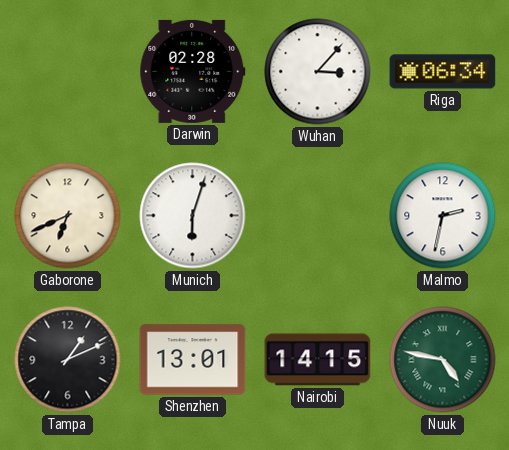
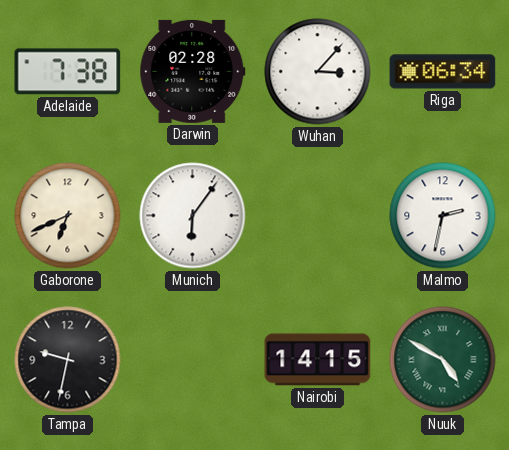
Adelaide: none -> 7:38
Munich: 6:03 -> 6:06
Tampa: 1:11 -> 9:32
Shenzhen: 13:01 -> none
Nuuk: 4:47 -> 4:50
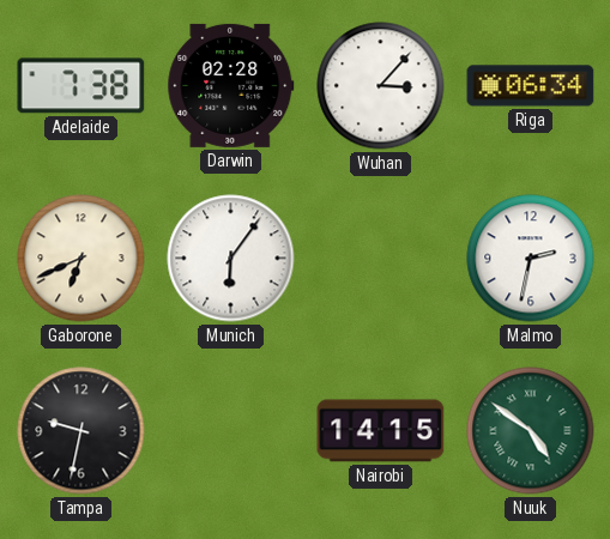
Nuuk: 4:50 -> 4:51
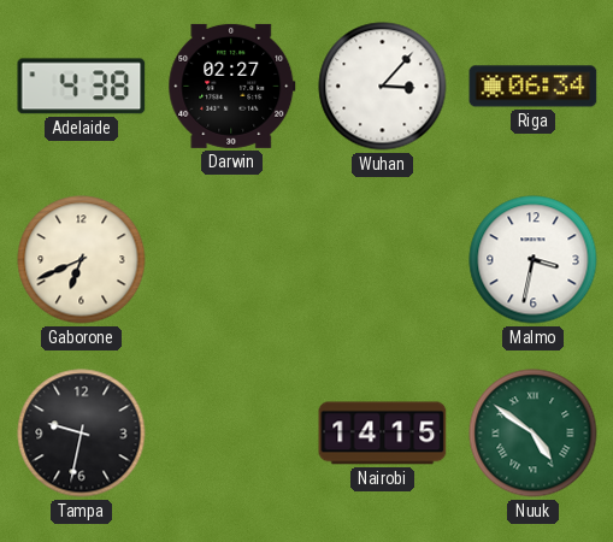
Adelaide: 7:38 -> 4:38
Darwin: 02:28 -> 02:27
Munich: 6:06 -> none
Malmo: 2:32 -> 3:32
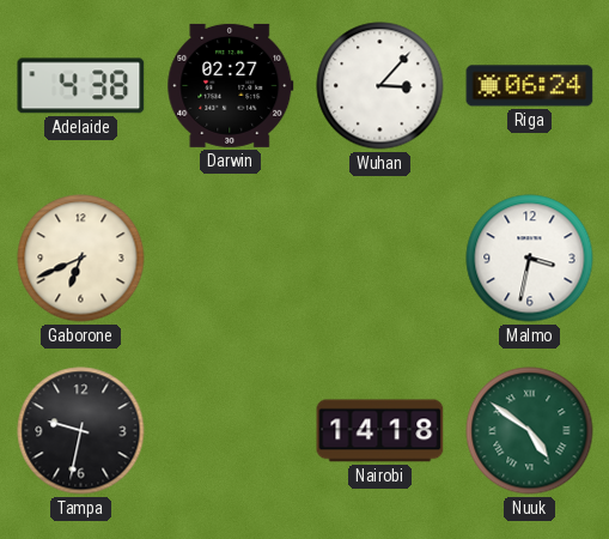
Riga: 06:34 -> 06:24
Nairobi: 14:15 -> 14:18
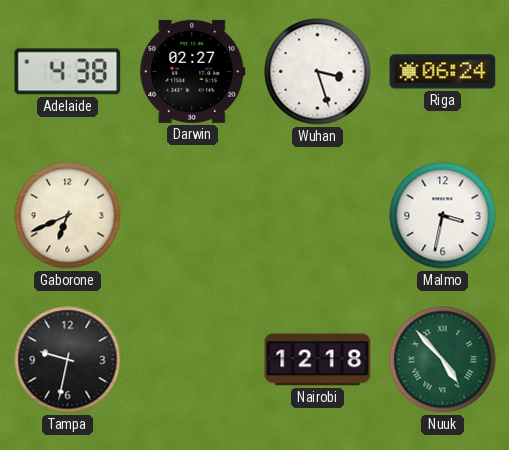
Wuhan: 3:07 -> 3:27
Nairobi: 14:18 -> 12:18
Nuuk: 4:51 -> 4:53
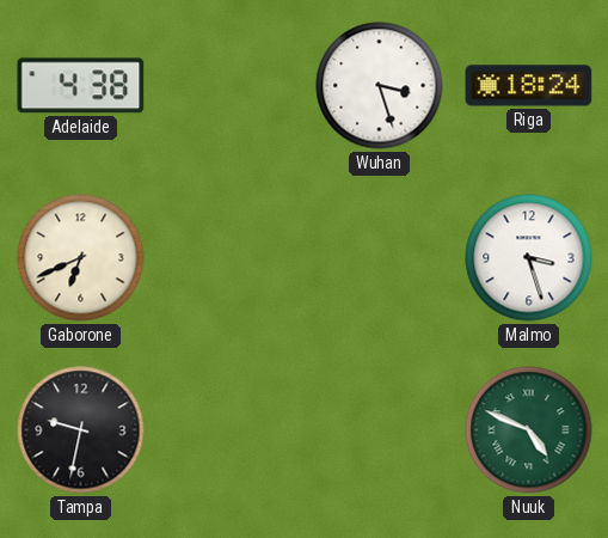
Darwin: 02:27 -> none
Riga: 06:24 -> 18:24
Malmo: 3:32 -> 3:27
Nairobi: 12:18 -> none
Nuuk: 4:53 -> 4:49
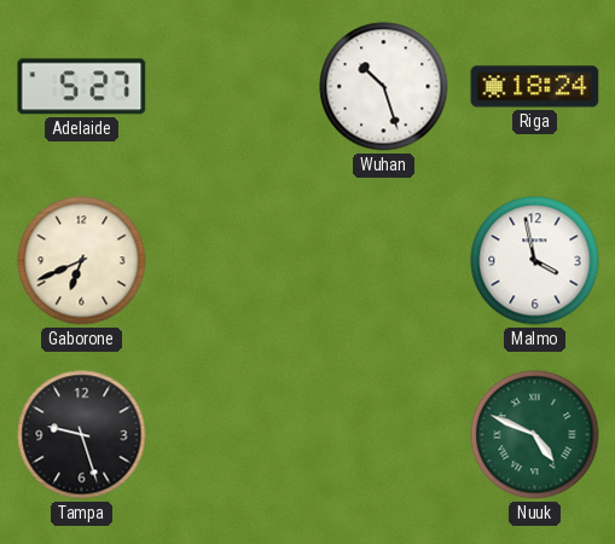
Adelaide: 4:38 -> 5:27
Wuhan: 3:27 -> 10:27
Malmo: 3:27 -> 3:58
Tampa: 9:32 -> 9:27
